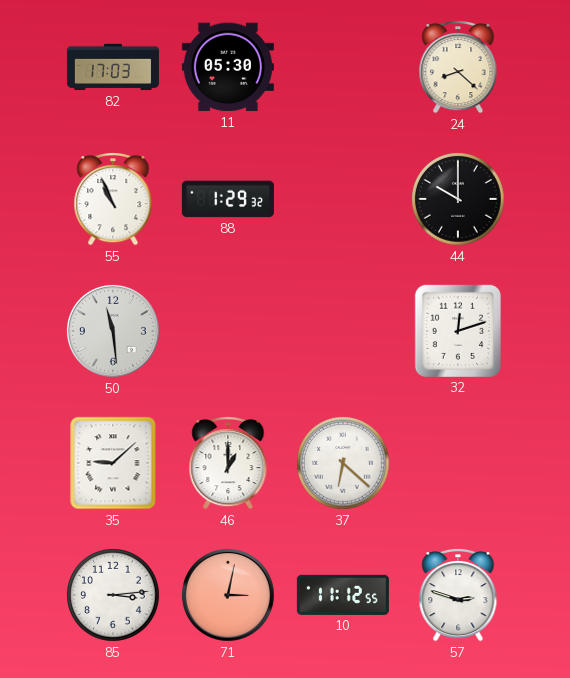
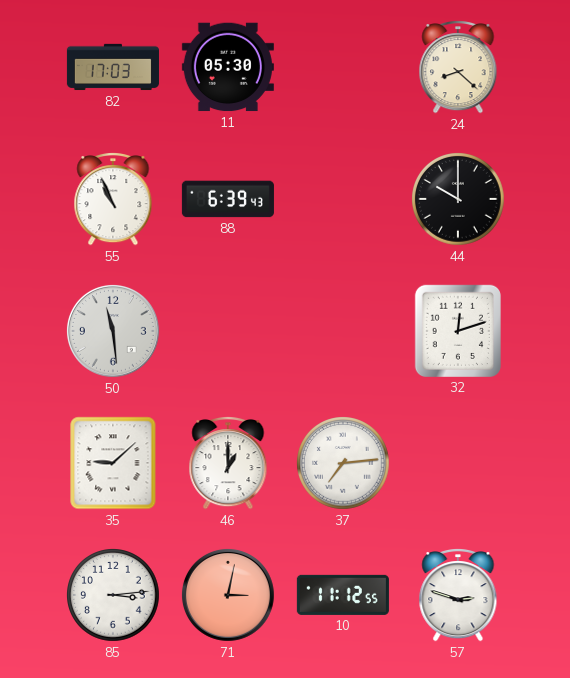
88: 1:29 -> 6:39
37: 6:22 -> 7:14
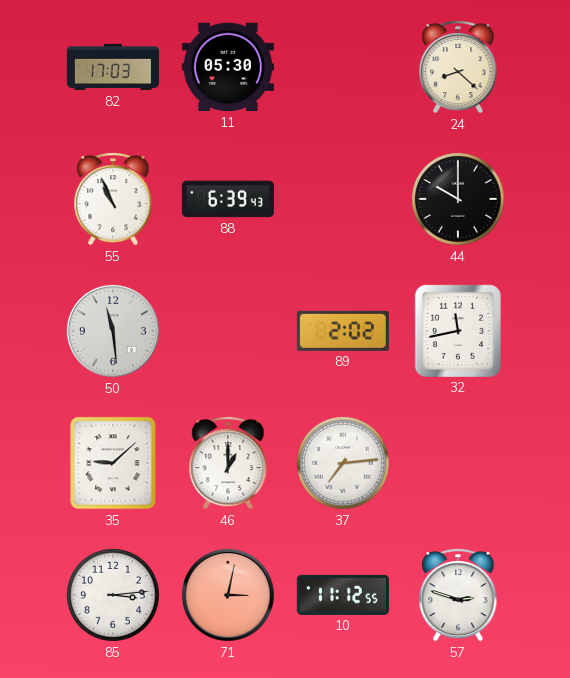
89: none -> 2:02
32: 12:12 -> 11:43
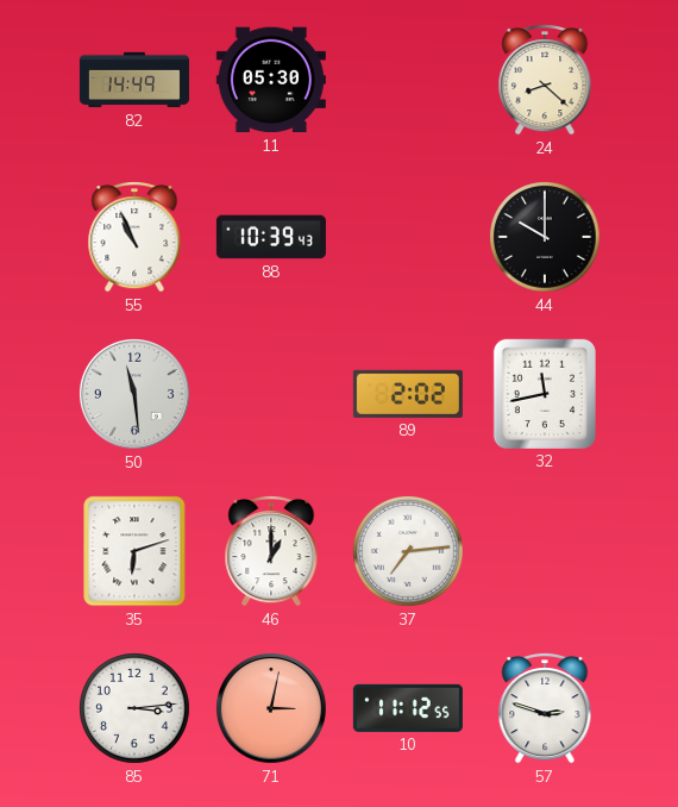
82: 17:03 -> 14:49
88: 6:39 -> 10:39
35: 9:08 -> 6:12
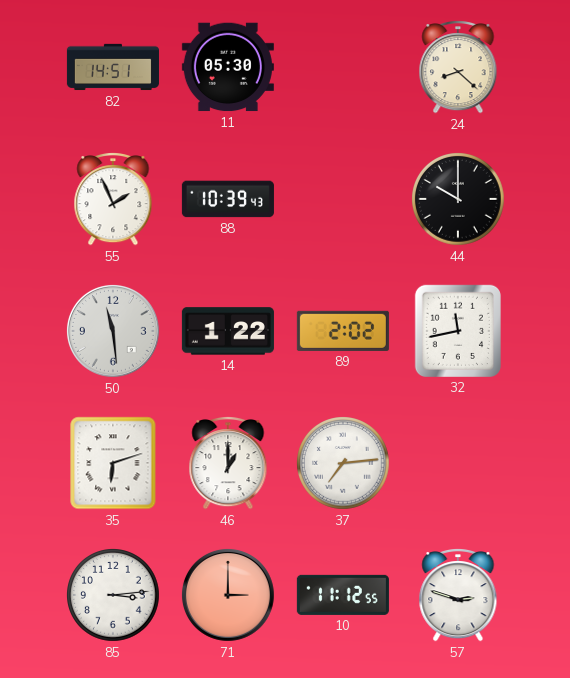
82: 14:49 -> 14:51
55: 10:56 -> 1:56
14: none -> 1:22
71: 3:02 -> 3:00
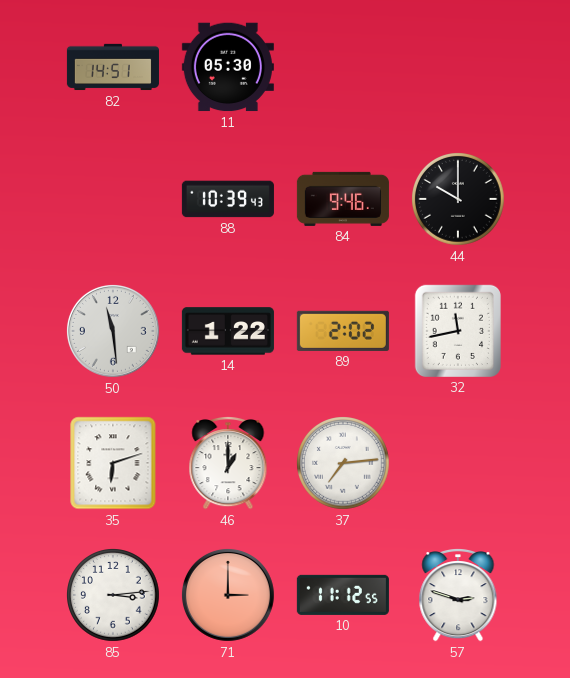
24: 8:22 -> none
55: 1:56 -> none
84: none -> 9:46
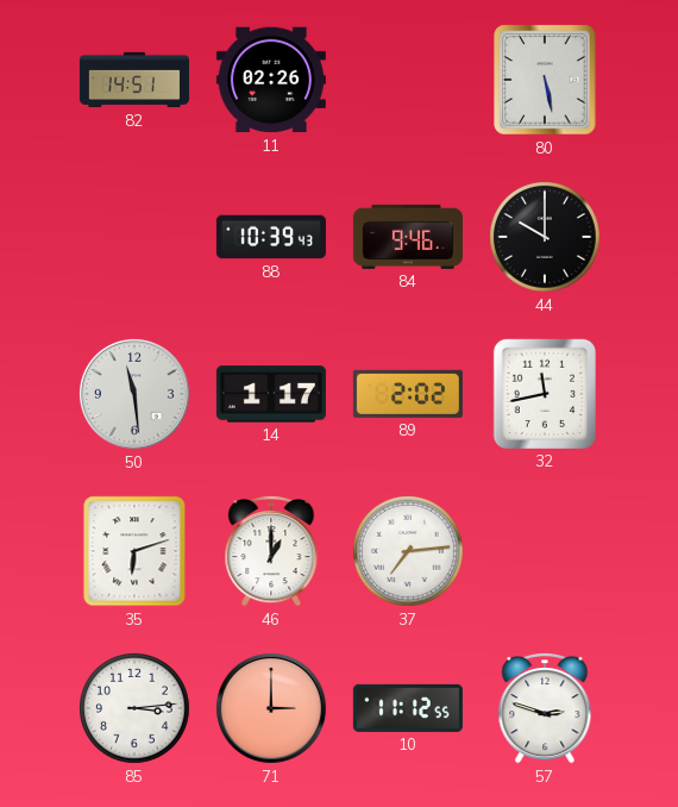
11: 05:30 -> 02:26
80: none -> 5:28
14: 1:22 -> 1:17
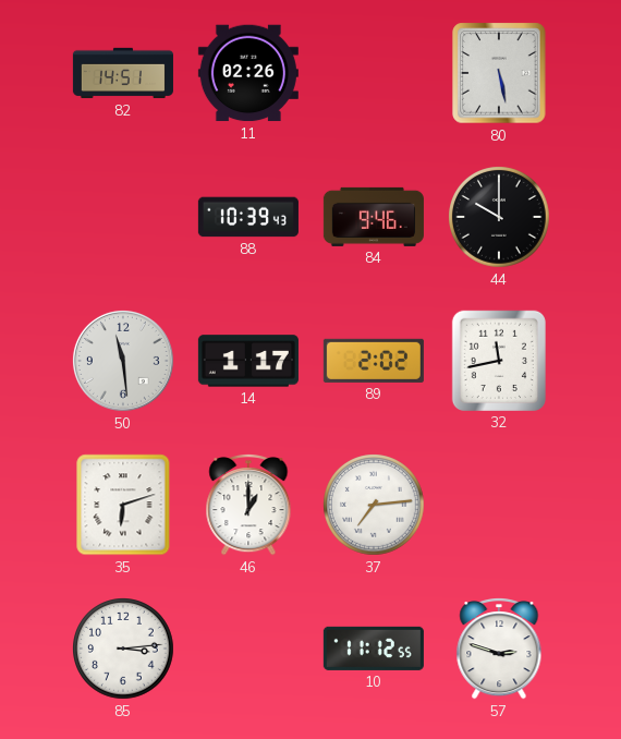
71: 3:00 -> none
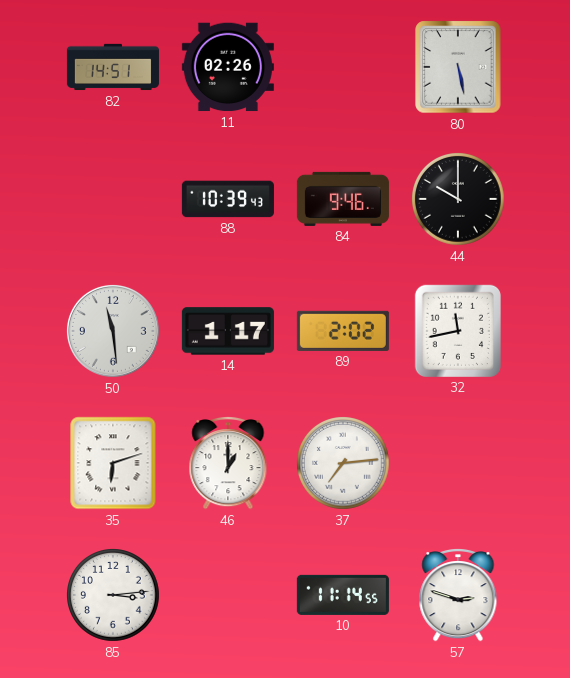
10: 11:12 -> 11:14
